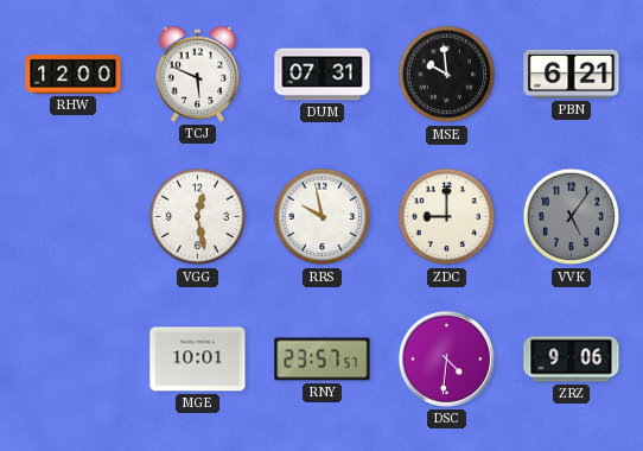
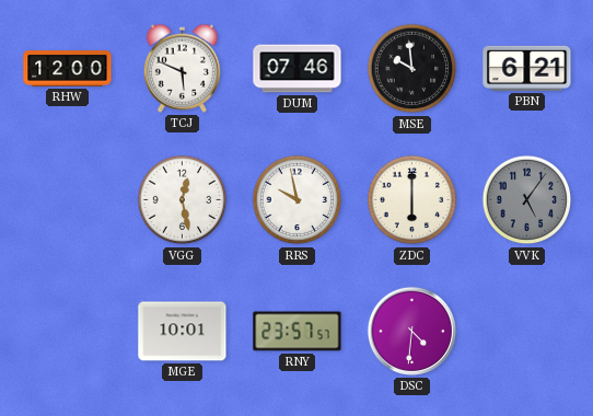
DUM: 07:31 -> 07:46
ZDC: 9:00 -> 6:00
ZRZ: 9:06 -> none
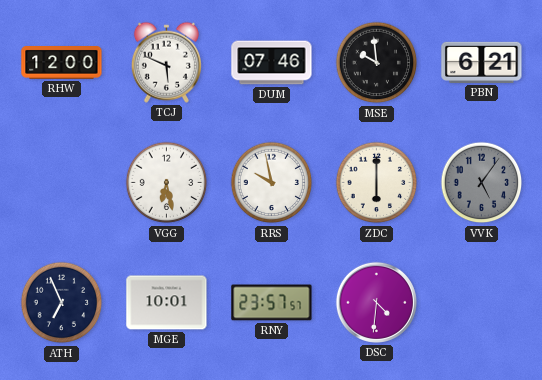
VGG: 12:28 -> 6:28
ATH: none -> 6:56
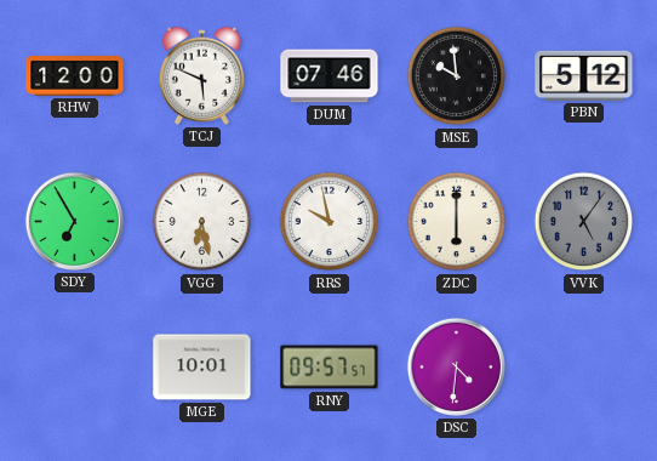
PBN: 6:21 -> 5:12
SDY: none -> 6:55
ATH: 6:56 -> none
RNY: 23:57 -> 09:57
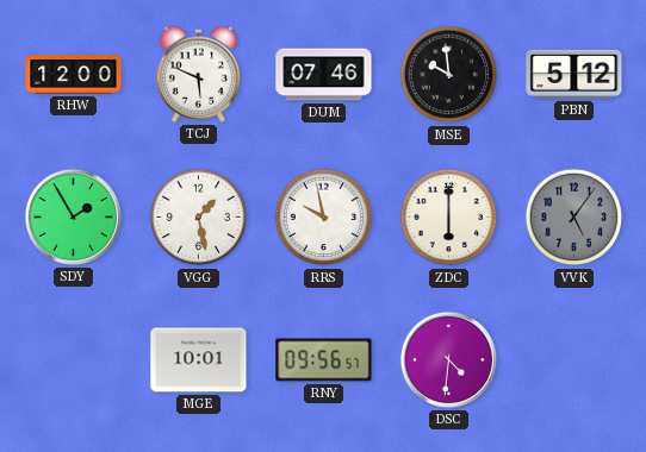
SDY: 6:55 -> 1:55
VGG: 6:28 -> 1:28
RNY: 09:57 -> 09:56
